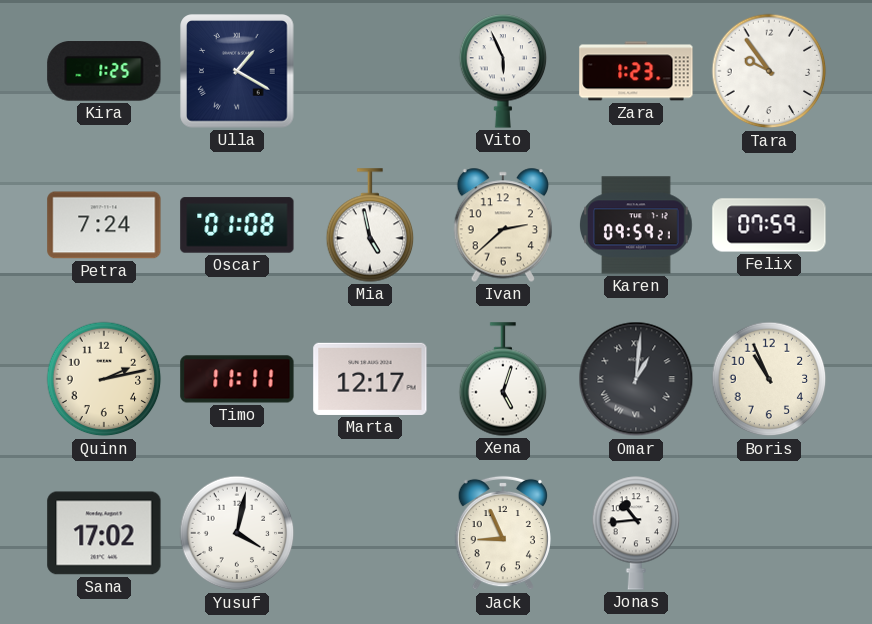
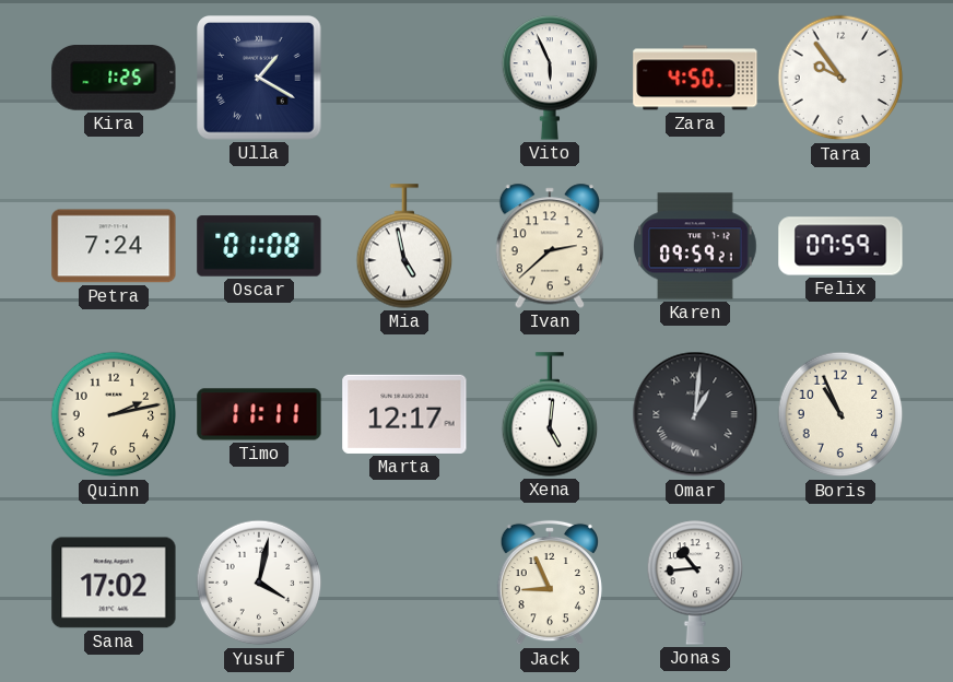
Zara: 1:23 -> 4:50
Xena: 5:03 -> 5:01
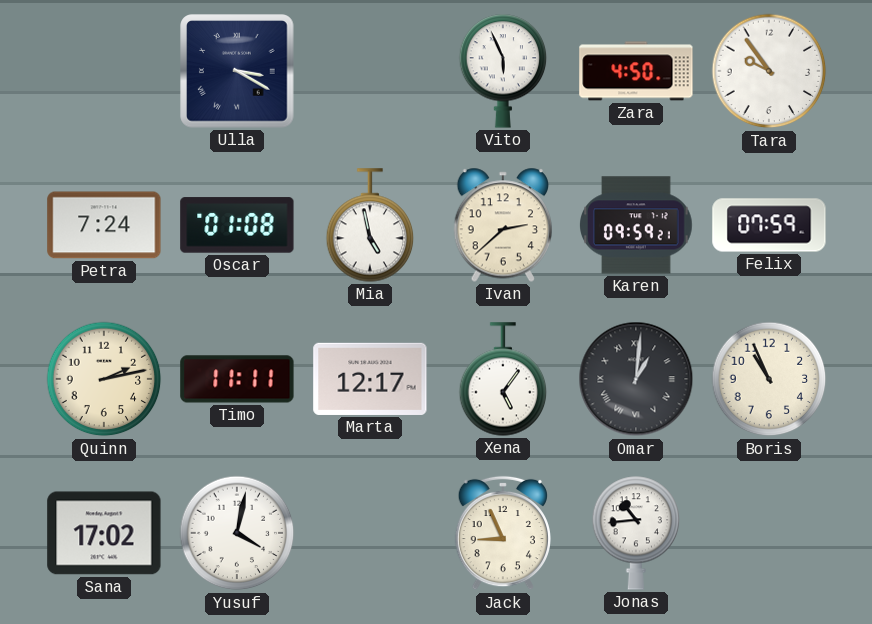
Kira: 1:25 -> none
Ulla: 1:20 -> 3:20
Xena: 5:01 -> 5:06
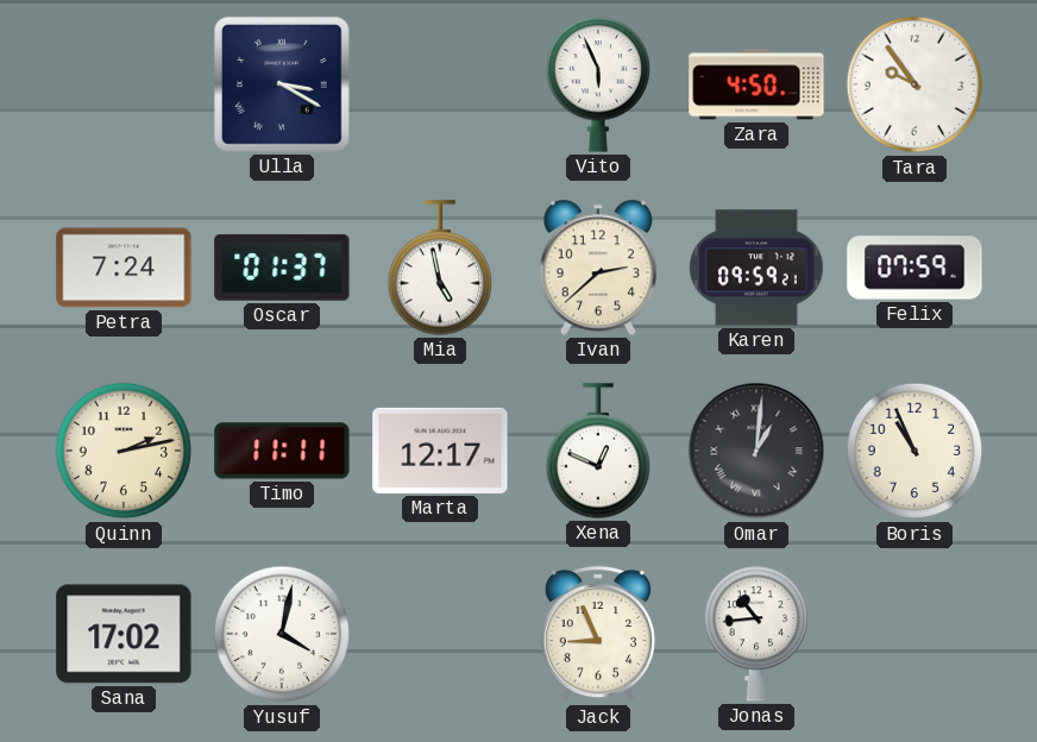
Oscar: 01:08 -> 01:37
Xena: 5:06 -> 12:49
